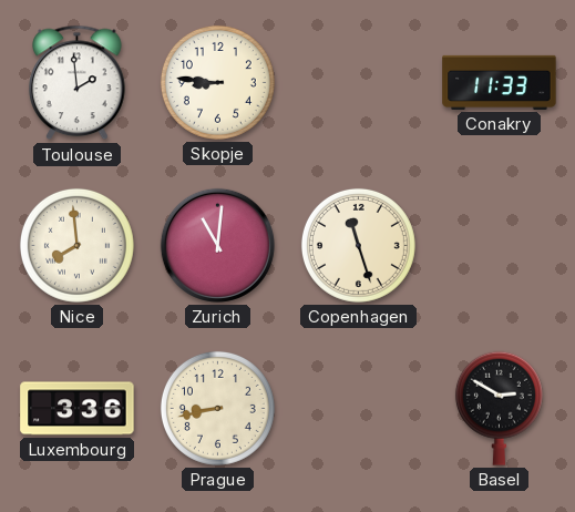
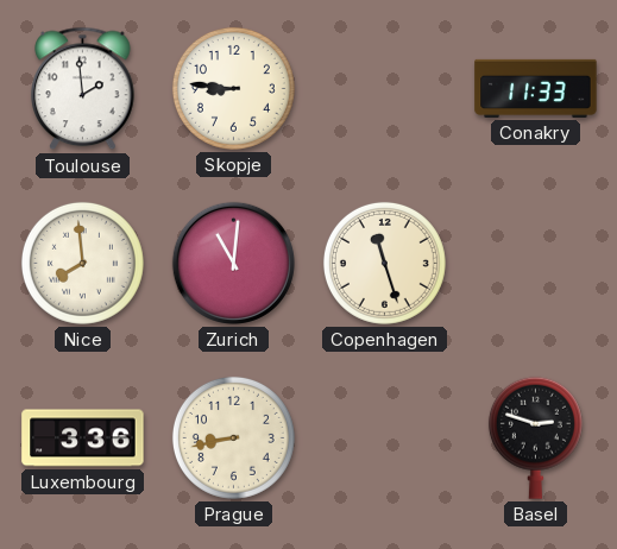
Basel: 2:50 -> 2:48
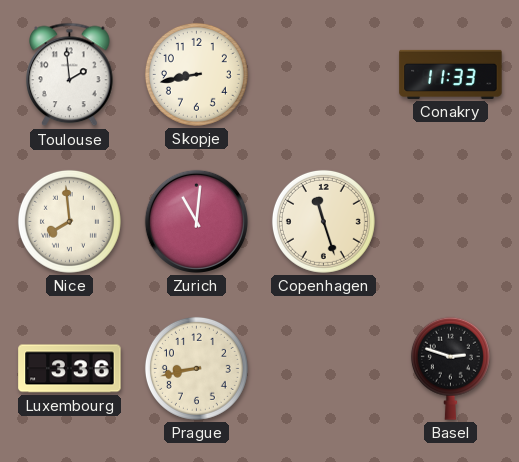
Skopje: 8:46 -> 8:43
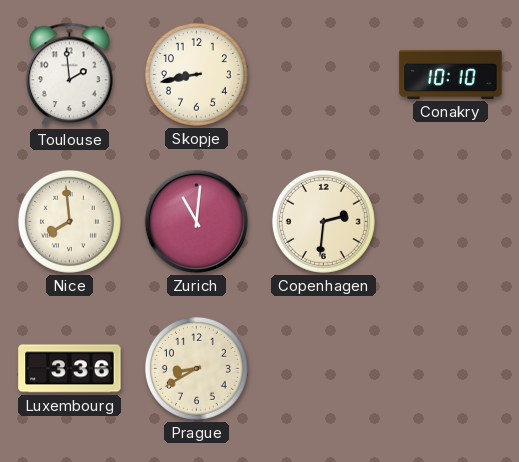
Conakry: 11:33 -> 10:10
Copenhagen: 11:27 -> 2:31
Prague: 8:43 -> 8:40
Basel: 2:48 -> none
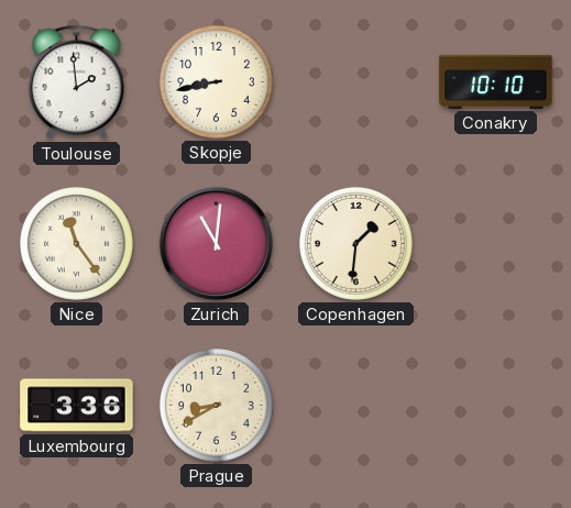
Nice: 7:59 -> 11:24
Copenhagen: 2:31 -> 1:31
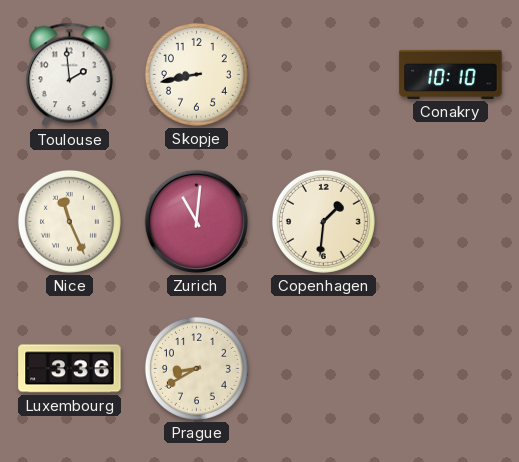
Nice: 11:24 -> 11:26
